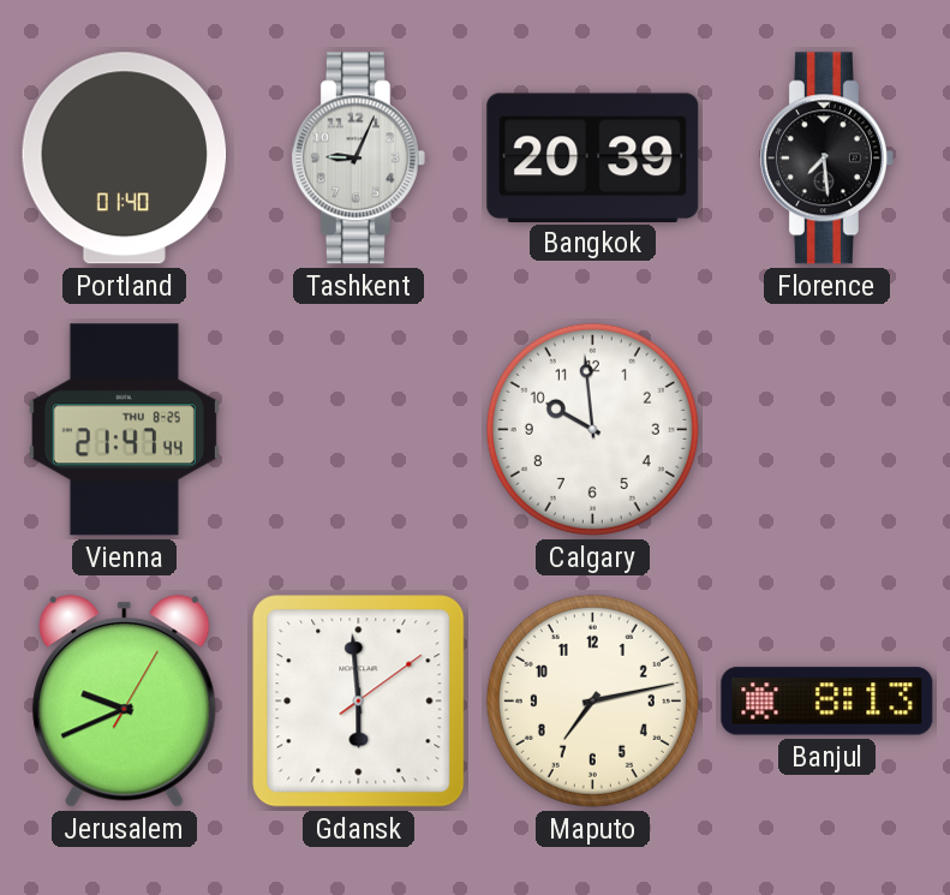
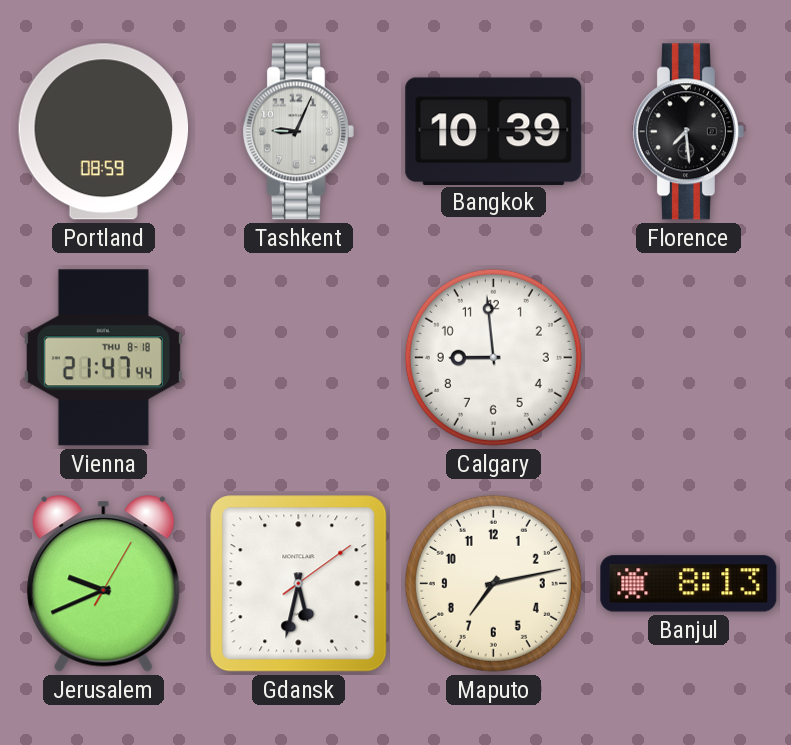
Portland: 01:40 -> 08:59
Bangkok: 20:39 -> 10:39
Vienna date: THU 8-25 -> THU 8-18
Calgary: 9:59 -> 8:59
Gdansk: 5:59 -> 5:32
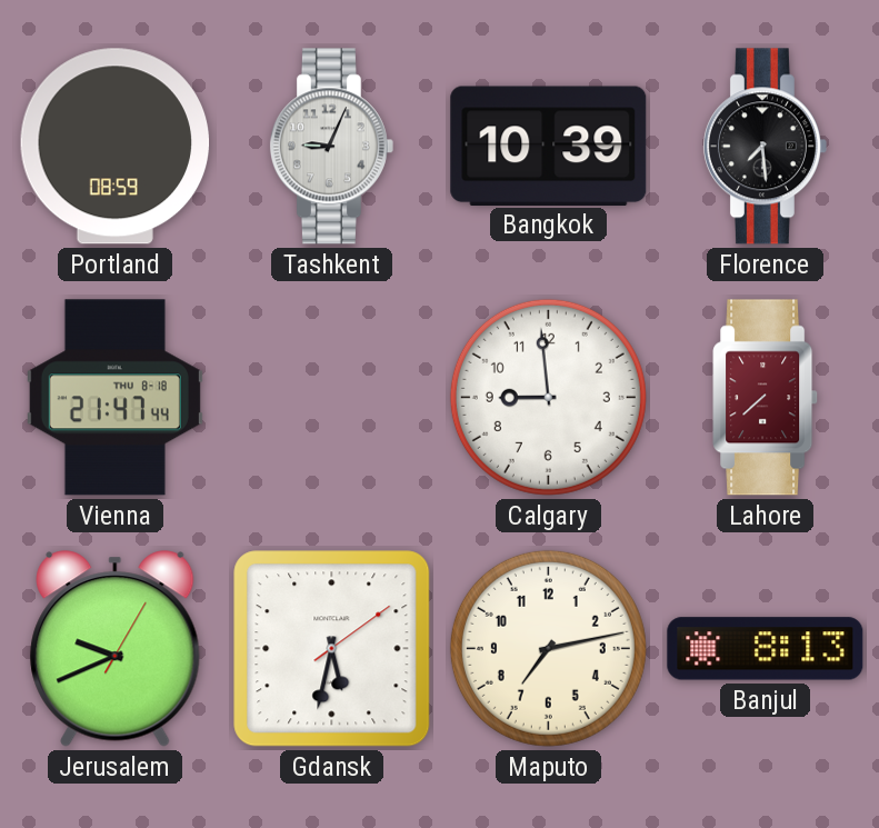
Lahore: none -> 7:38
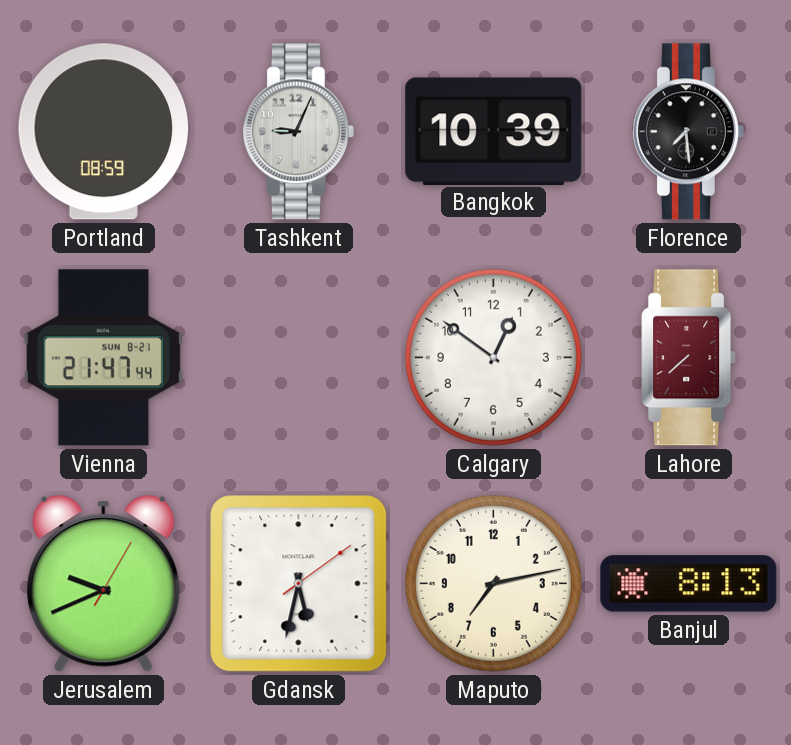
Vienna date: THU 8-18 -> SUN 8-21
Calgary: 8:59 -> 12:51
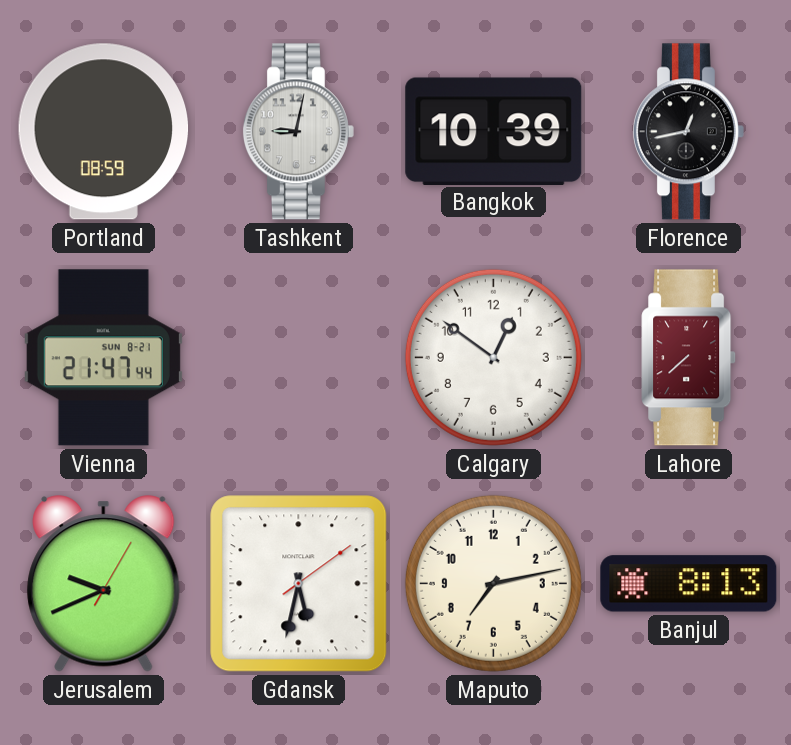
Tashkent: 9:04 -> 9:02
Florence: 7:29 -> 12:43
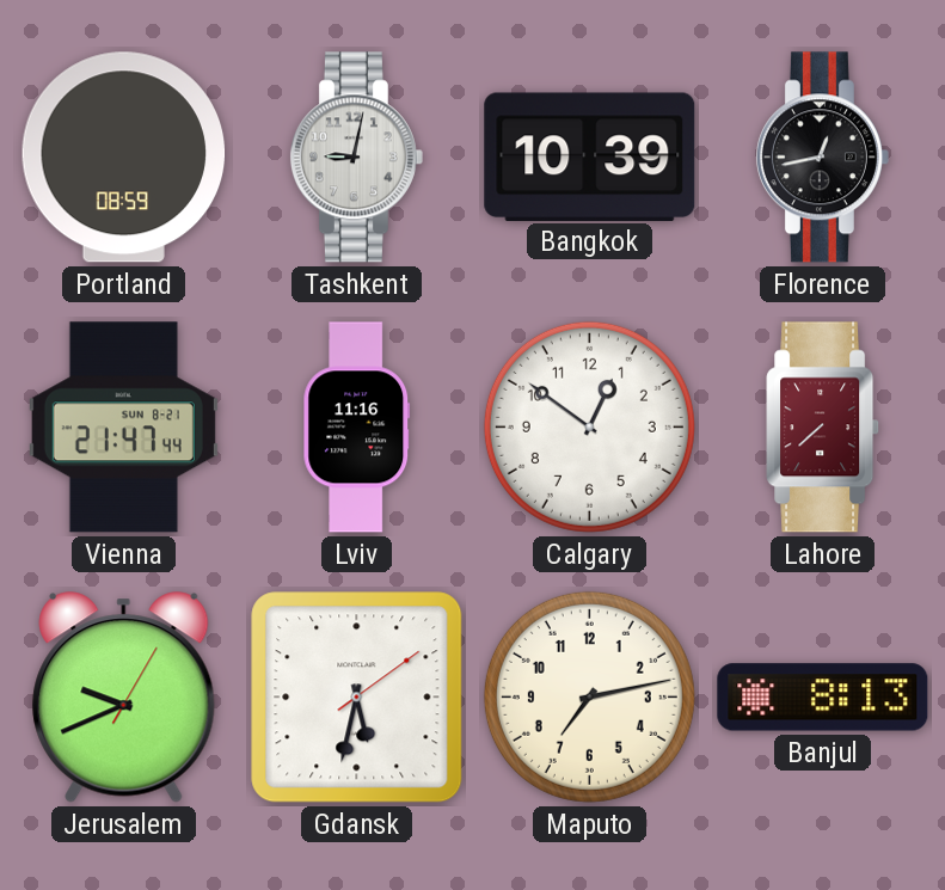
Lviv: none -> 11:16
